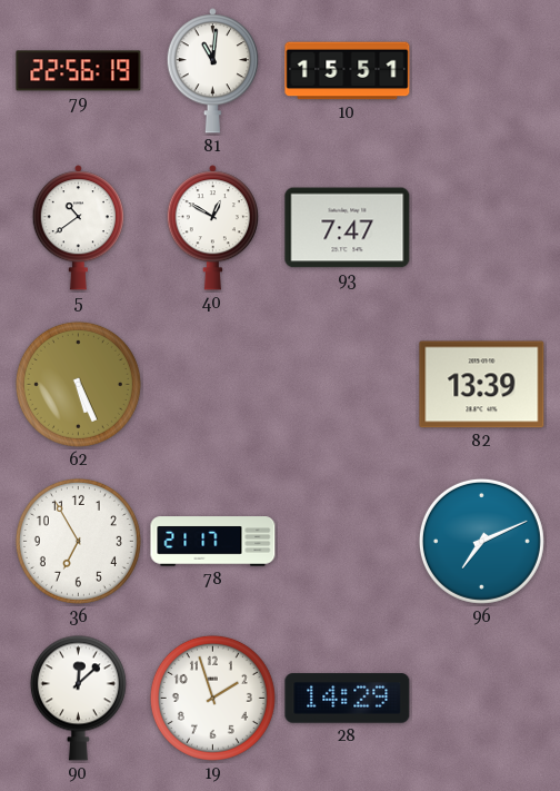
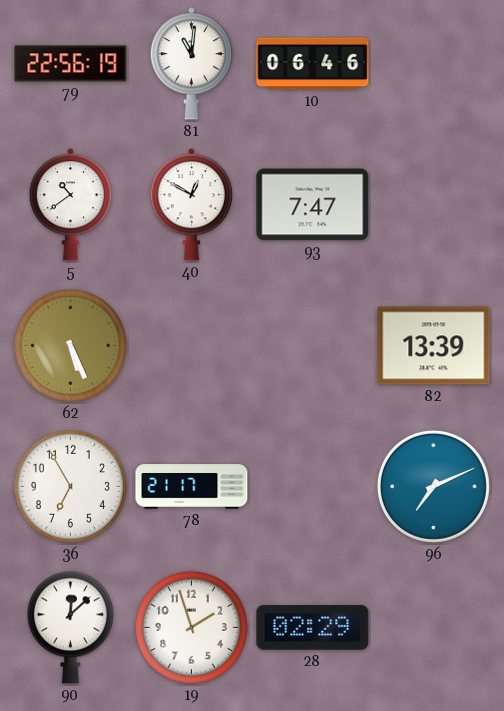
10: 15:51 -> 06:46
28: 14:29 -> 02:29
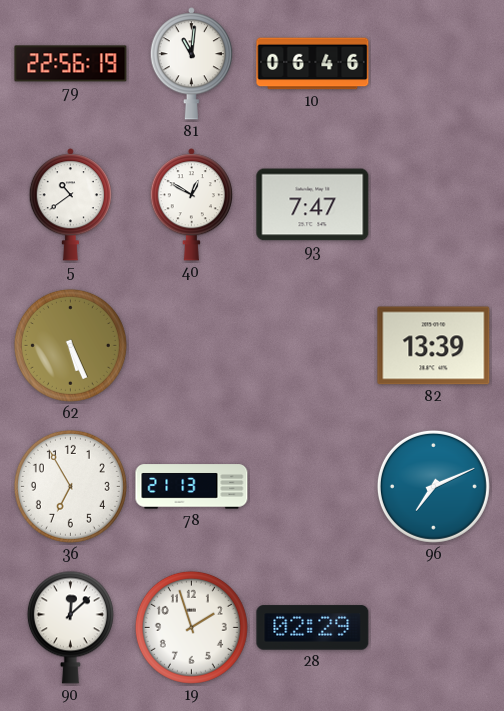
78: 21:17 -> 21:13
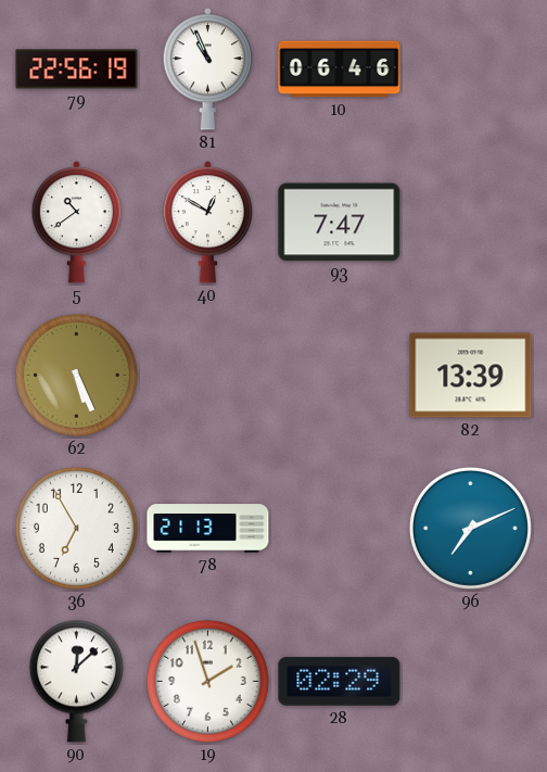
81: 11:01 -> 10:56
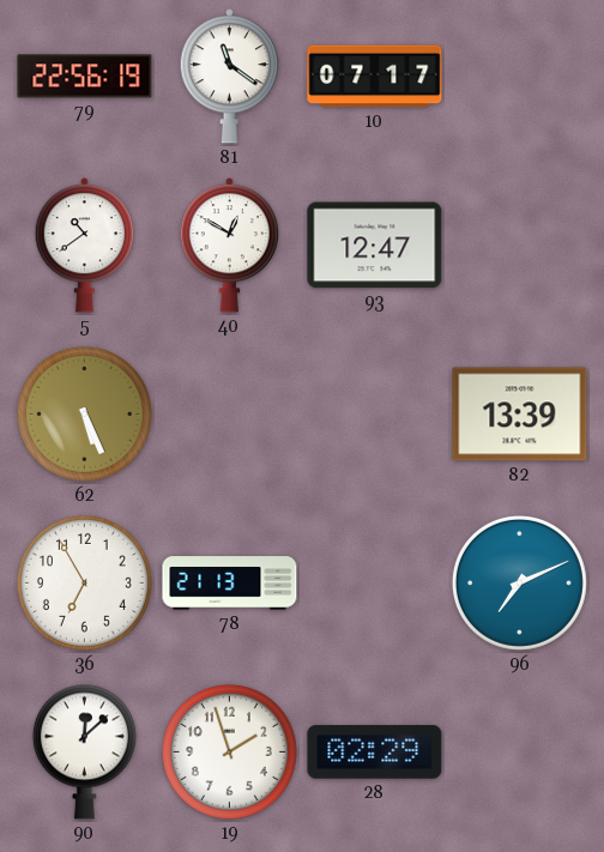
81: 10:56 -> 11:21
10: 06:46 -> 07:17
93: 7:47 -> 12:47
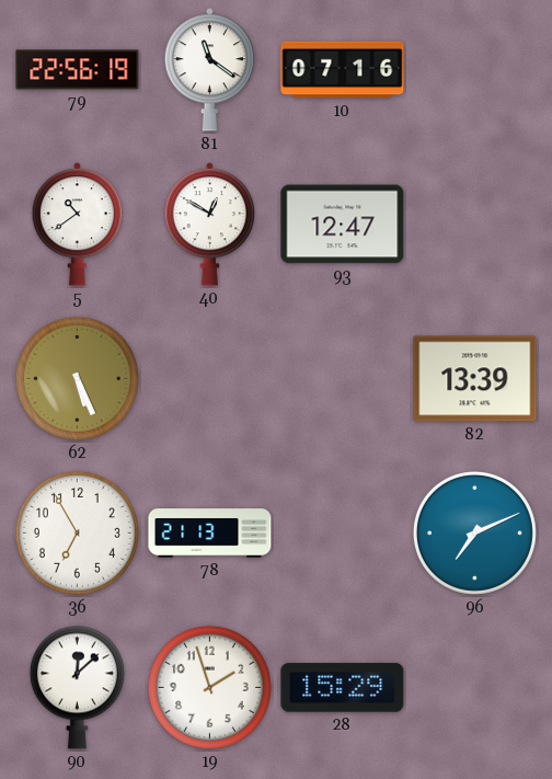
10: 07:17 -> 07:16
28: 02:29 -> 15:29
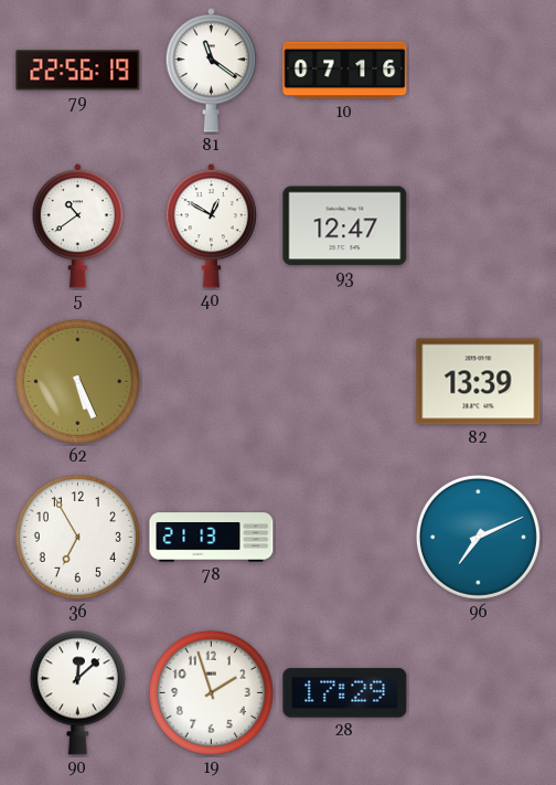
28: 15:29 -> 17:29
